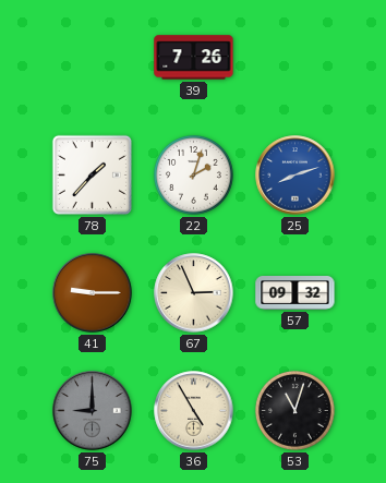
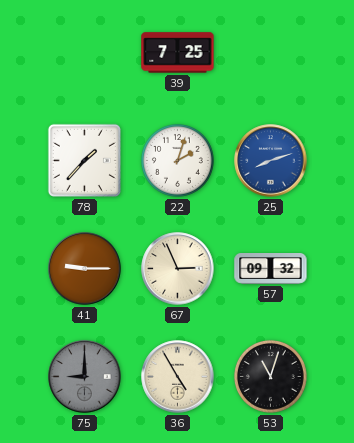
39: 7:26 -> 7:25
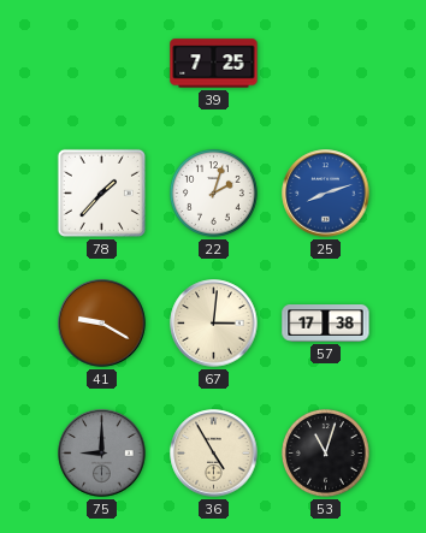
41: 9:15 -> 9:20
67: 2:56 -> 3:01
57: 09:32 -> 17:38
